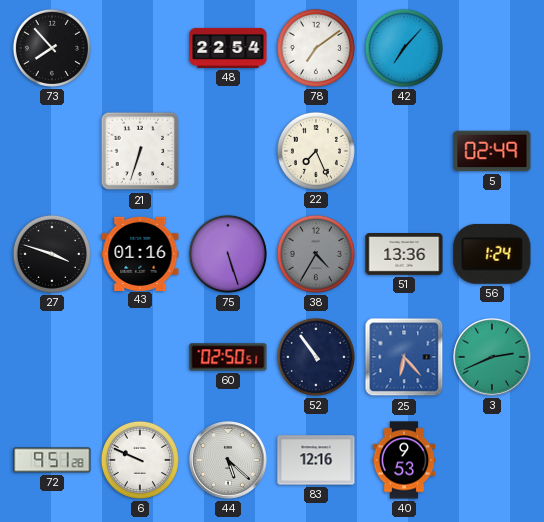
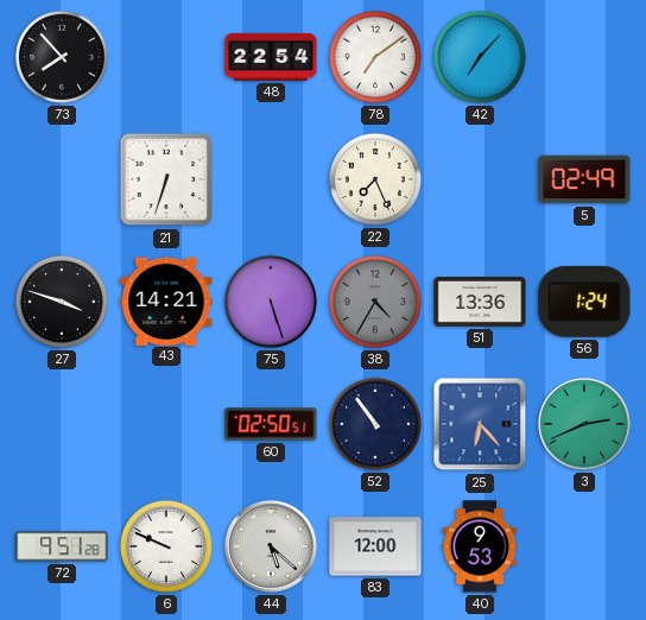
43: 01:16 -> 14:21
83: 12:16 -> 12:00
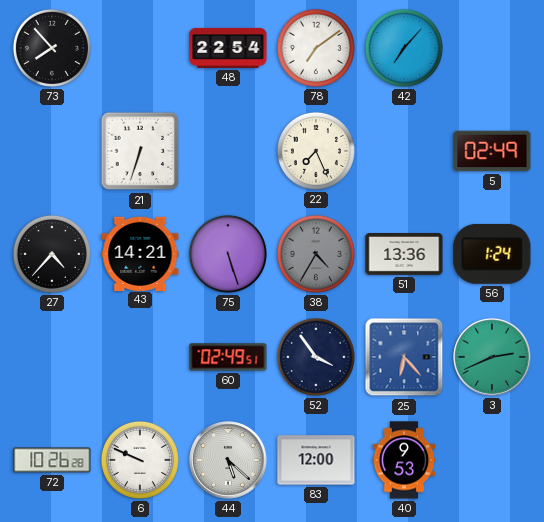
27: 3:48 -> 4:37
60: 02:50 -> 02:49
52: 10:54 -> 3:54
72: 9:51 -> 10:26
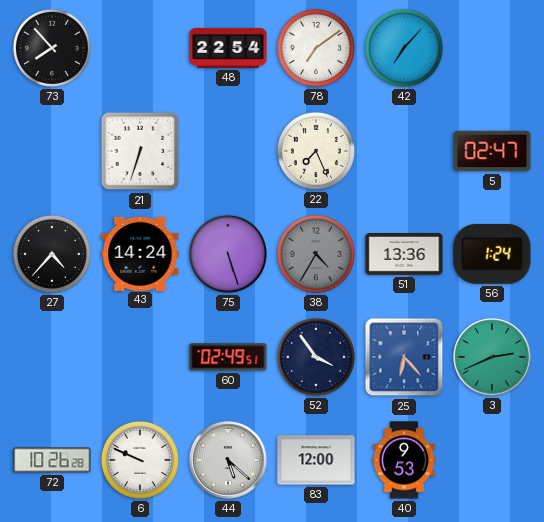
5: 02:49 -> 02:47
43: 14:21 -> 14:24
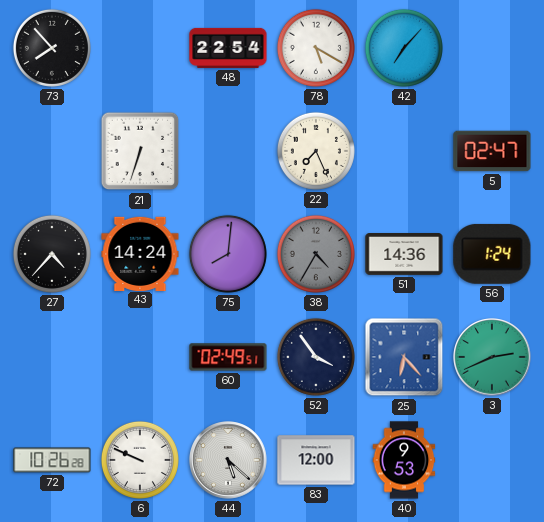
78: 7:09 -> 5:20
75: 5:27 -> 8:01
51: 13:36 -> 14:36
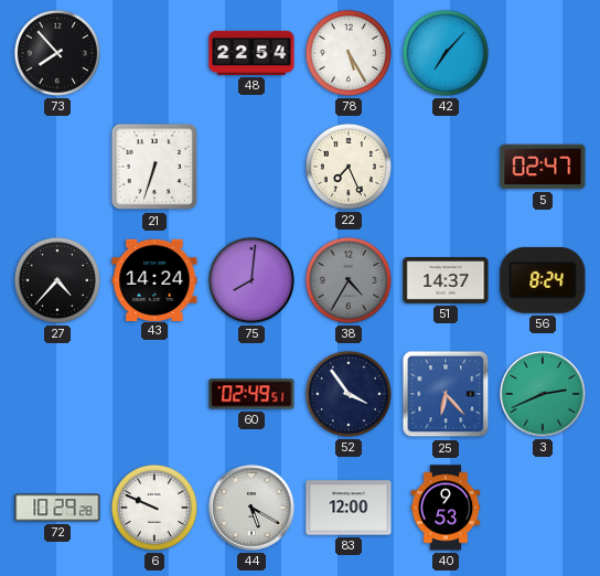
78: 5:20 -> 5:25
51: 14:36 -> 14:37
56: 1:24 -> 8:24
72: 10:26 -> 10:29
44: 5:22 -> 5:20
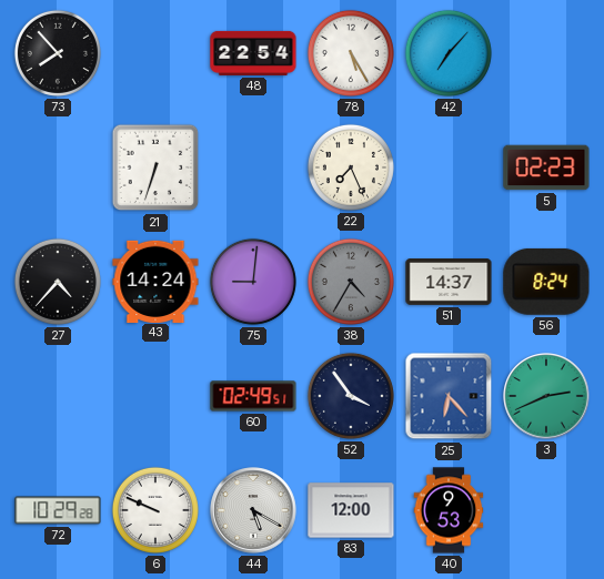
5: 02:47 -> 02:23
75: 8:01 -> 9:01
